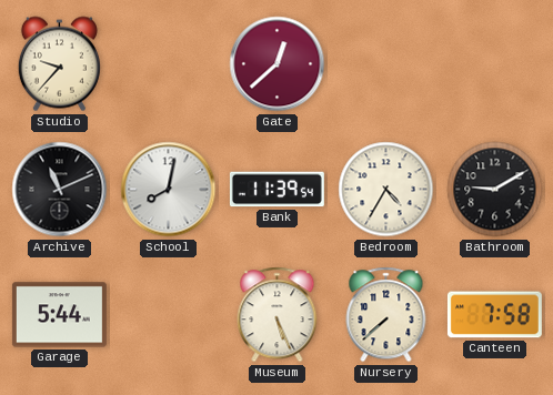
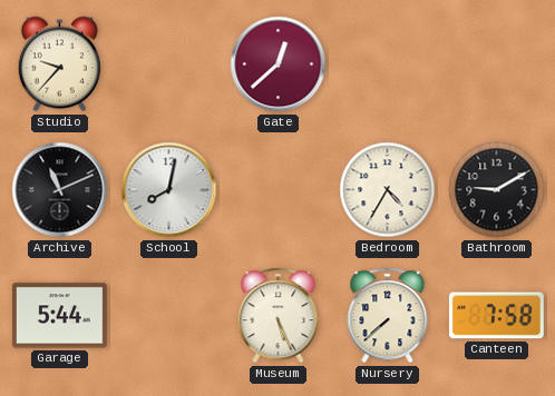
Bank: 11:39 -> none
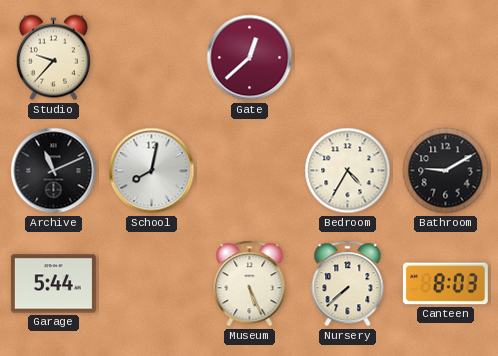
Canteen: 7:58 -> 8:03
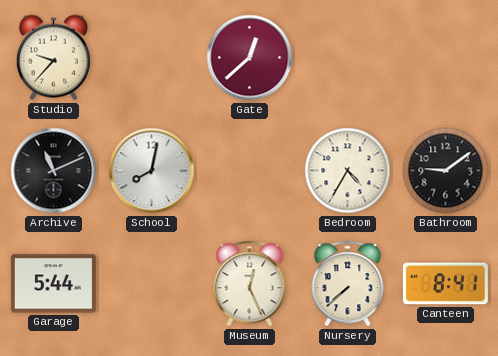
Bathroom: 9:10 -> 9:09
Museum: 5:26 -> 12:26
Canteen: 8:03 -> 8:41
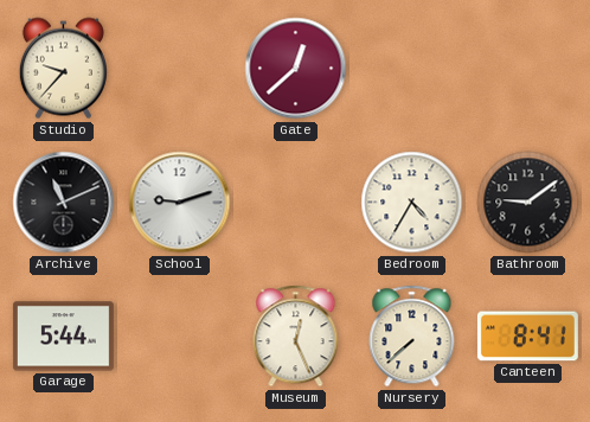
School: 8:02 -> 9:12
